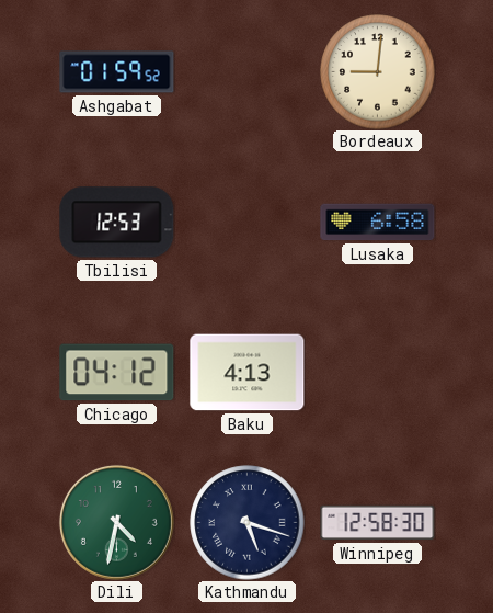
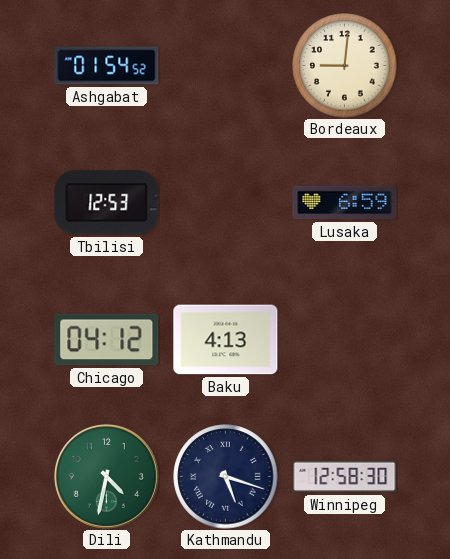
Ashgabat: 01:59 -> 01:54
Lusaka: 6:58 -> 6:59
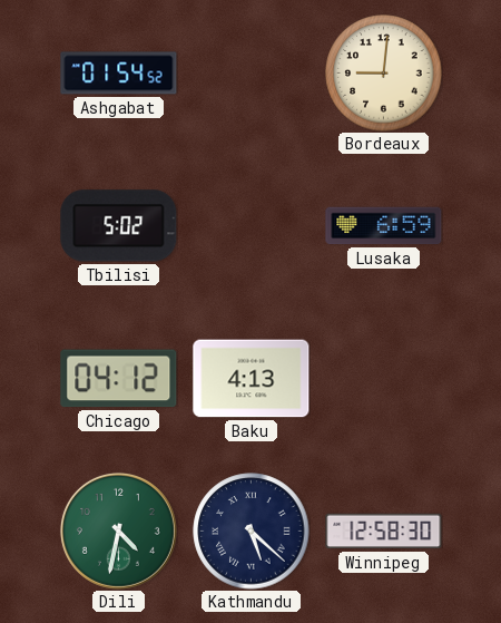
Tbilisi: 12:53 -> 5:02
Kathmandu: 5:18 -> 5:22
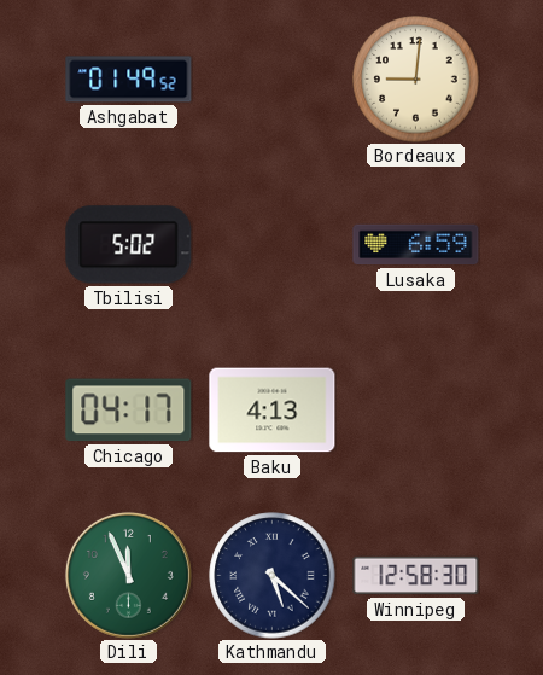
Ashgabat: 01:54 -> 01:49
Chicago: 04:12 -> 04:17
Dili: 4:32 -> 11:56
